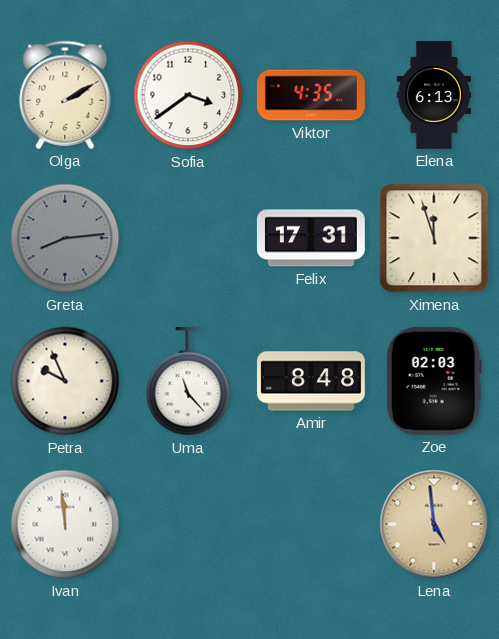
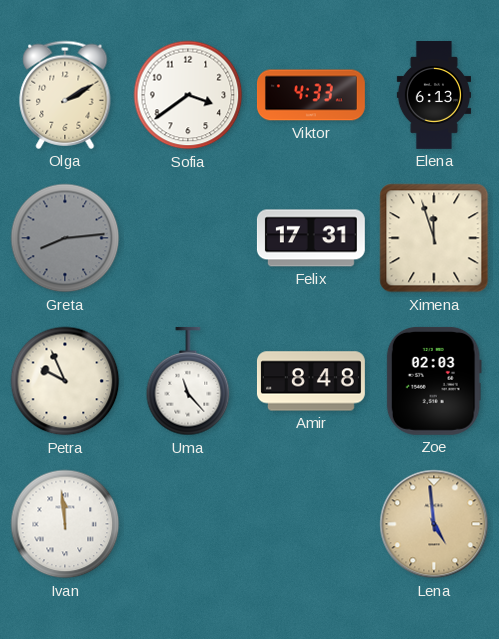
Viktor: 4:35 -> 4:33
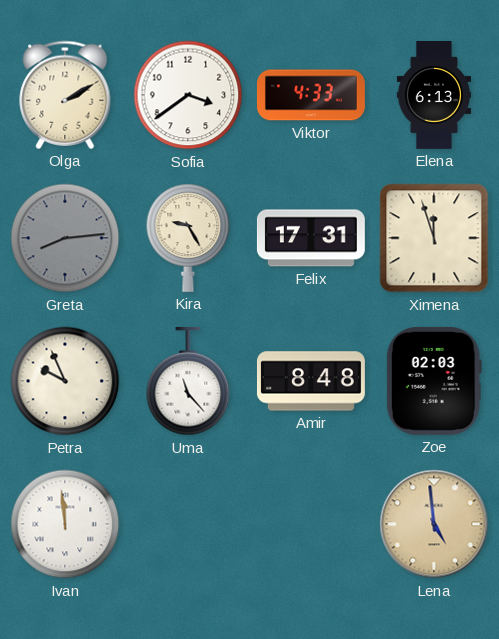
Kira: none -> 9:25
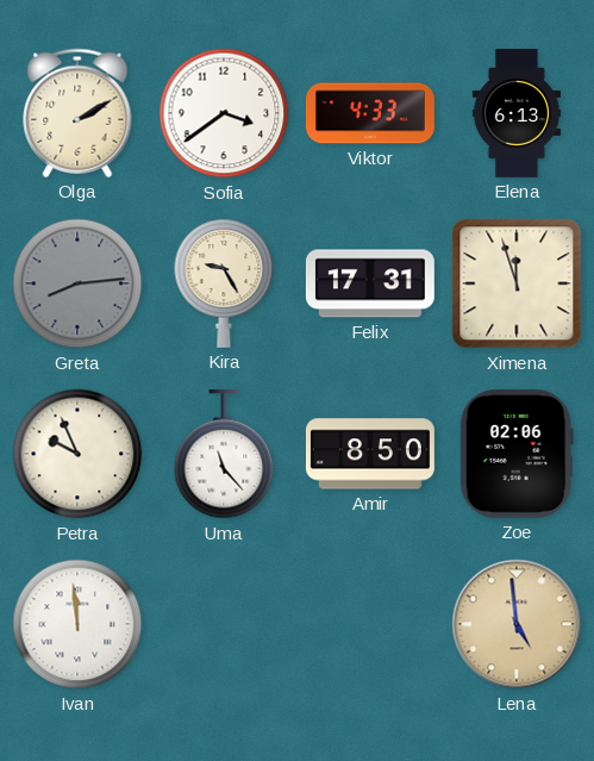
Amir: 8:48 -> 8:50
Zoe: 02:03 -> 02:06
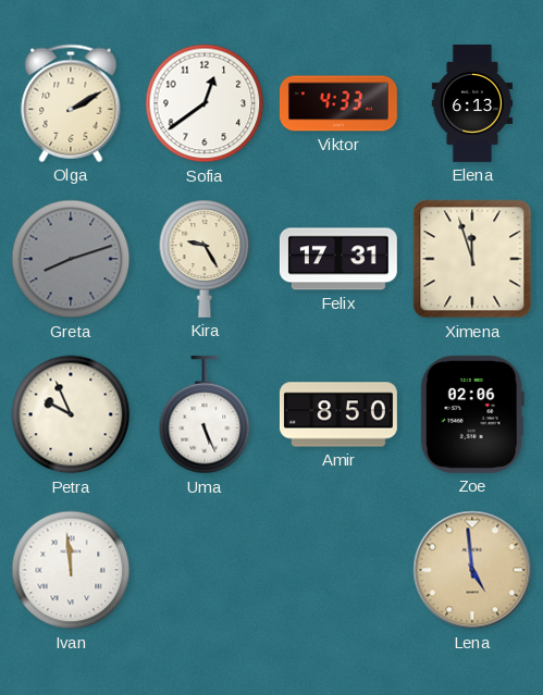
Sofia: 3:39 -> 12:39
Greta: 8:14 -> 8:12
Uma: 11:23 -> 5:26
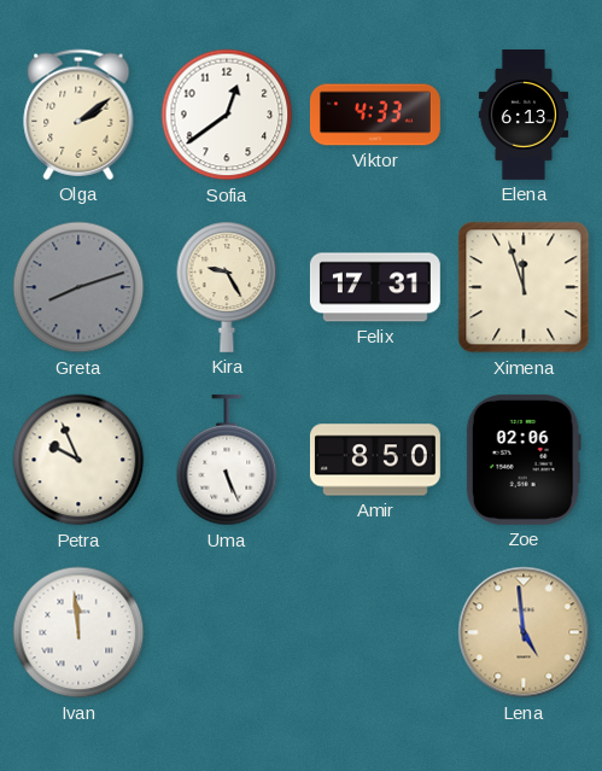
Olga: 2:10 -> 2:09
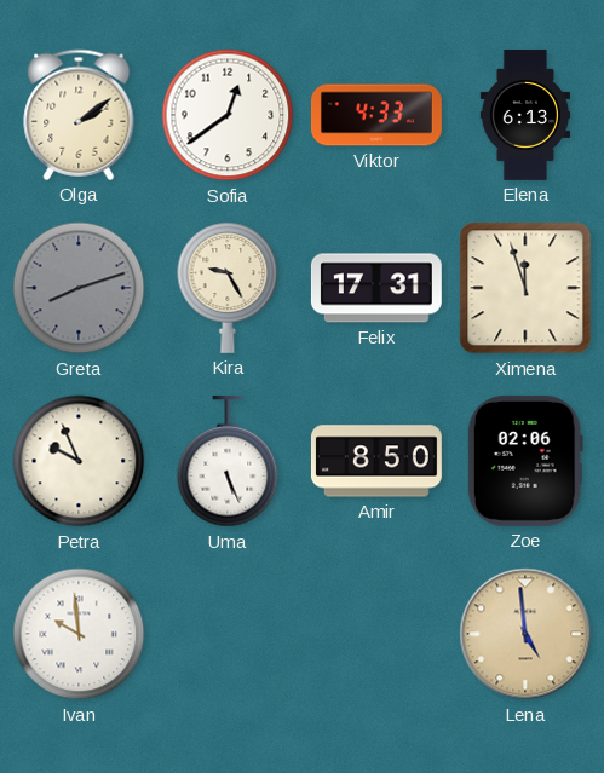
Ivan: 11:59 -> 9:59
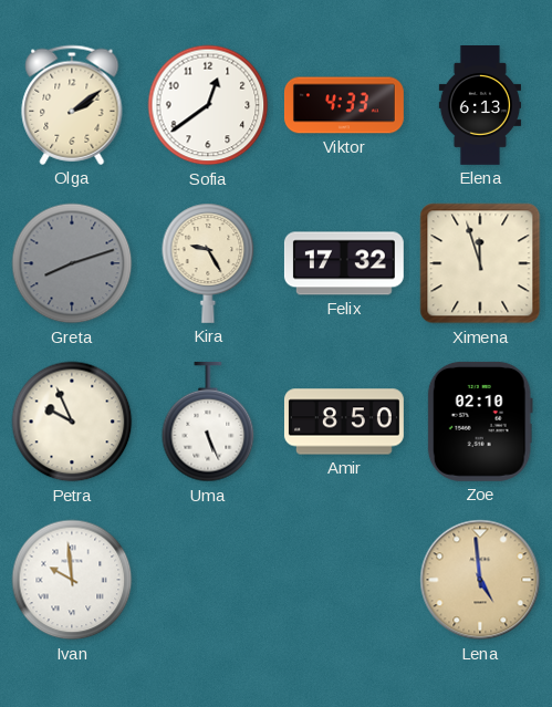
Felix: 17:31 -> 17:32
Zoe: 02:06 -> 02:10
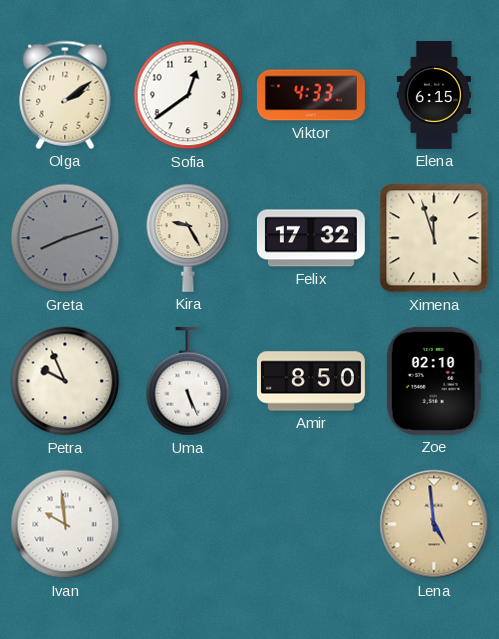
Elena: 6:13 -> 6:15
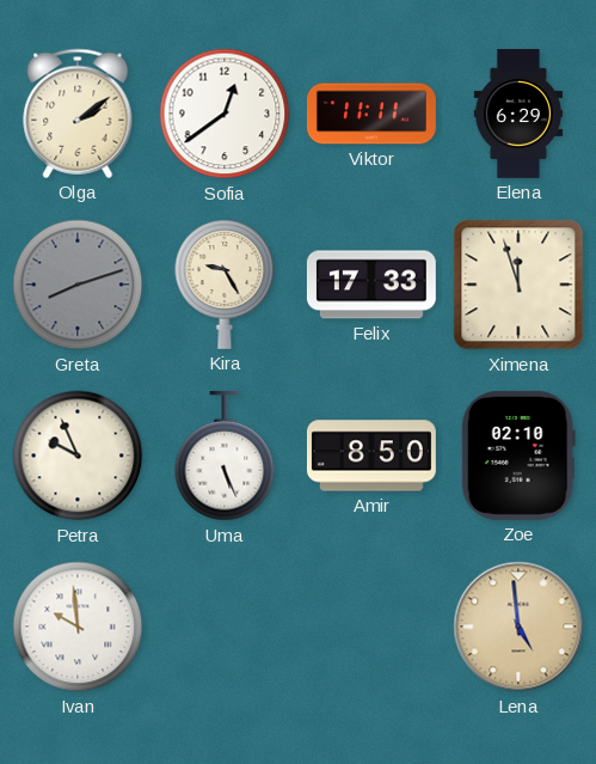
Viktor: 4:33 -> 11:11
Elena: 6:15 -> 6:29
Felix: 17:32 -> 17:33
